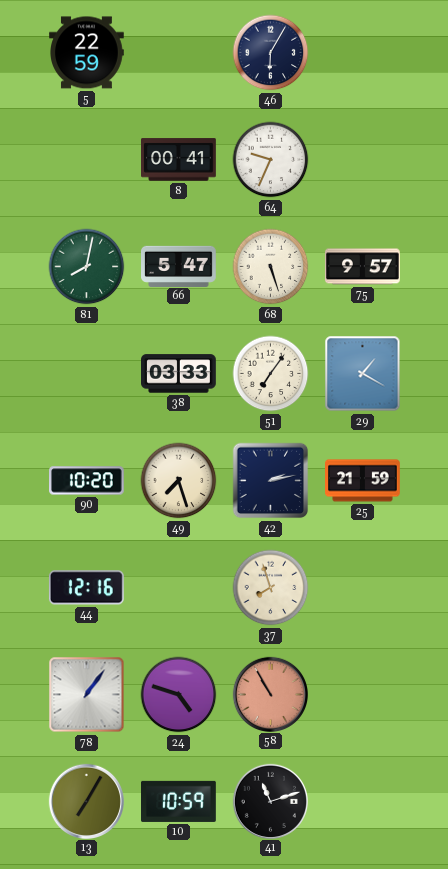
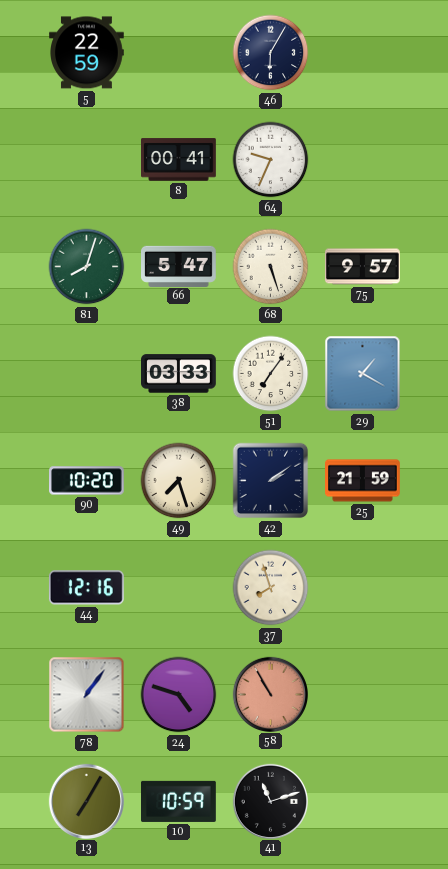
81: 8:02 -> 8:03
42: 2:13 -> 2:09
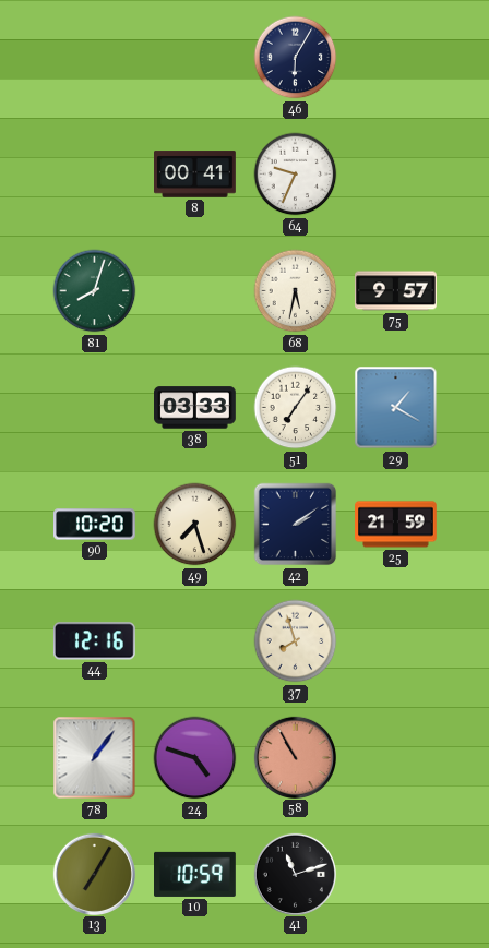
5: 22:59 -> none
66: 5:47 -> none
68: 5:27 -> 5:32
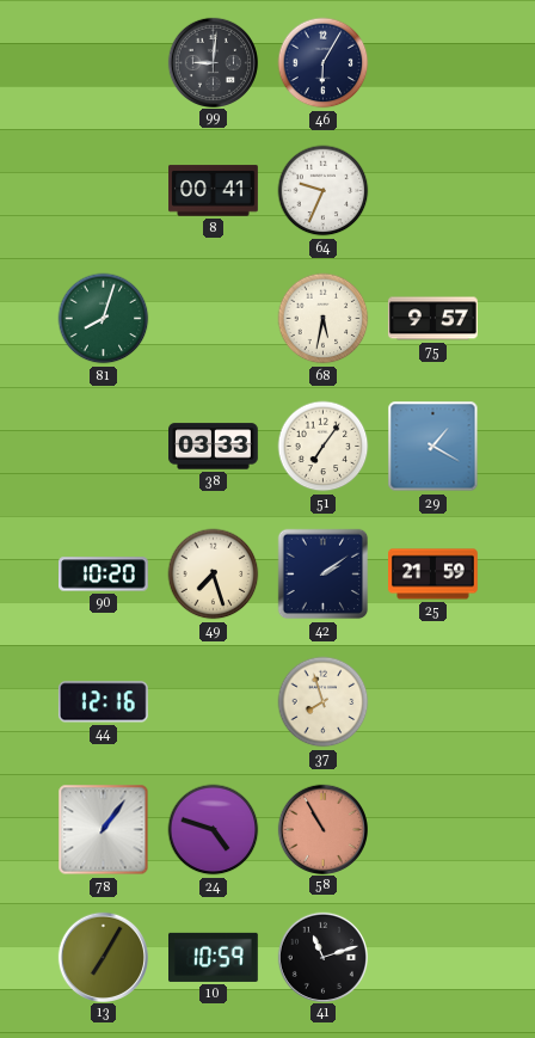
99: none -> 9:01
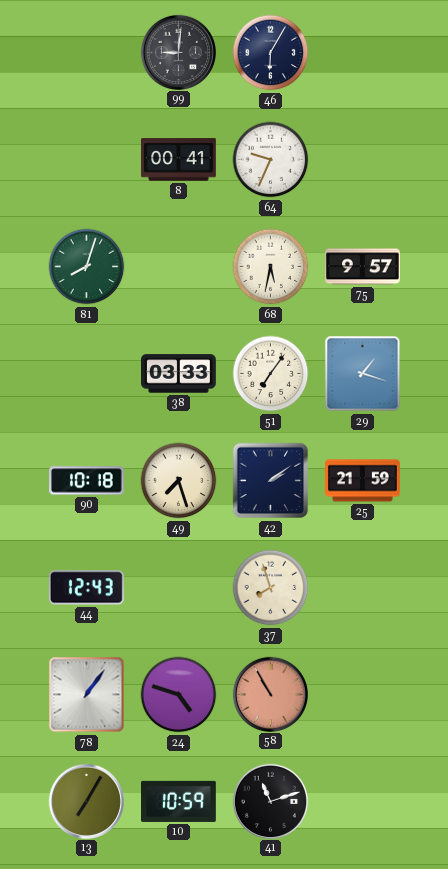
29: 1:20 -> 1:18
90: 10:20 -> 10:18
44: 12:16 -> 12:43
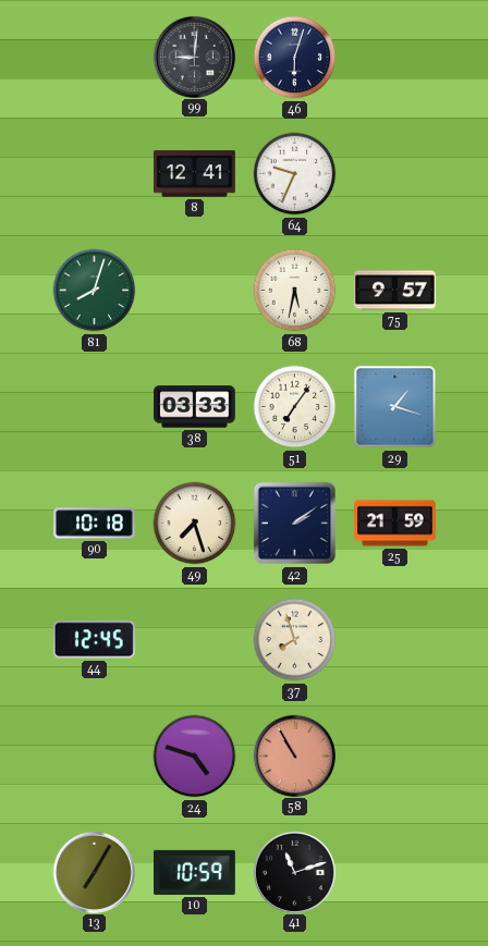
46: 6:05 -> 6:03
8: 00:41 -> 12:41
44: 12:43 -> 12:45
78: 1:06 -> none
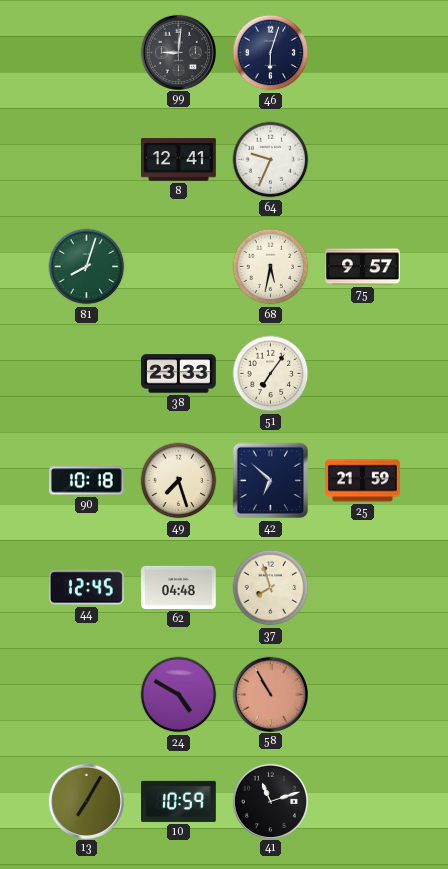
38: 03:33 -> 23:33
29: 1:18 -> none
42: 2:09 -> 6:52
62: none -> 04:48
24: 4:48 -> 4:50
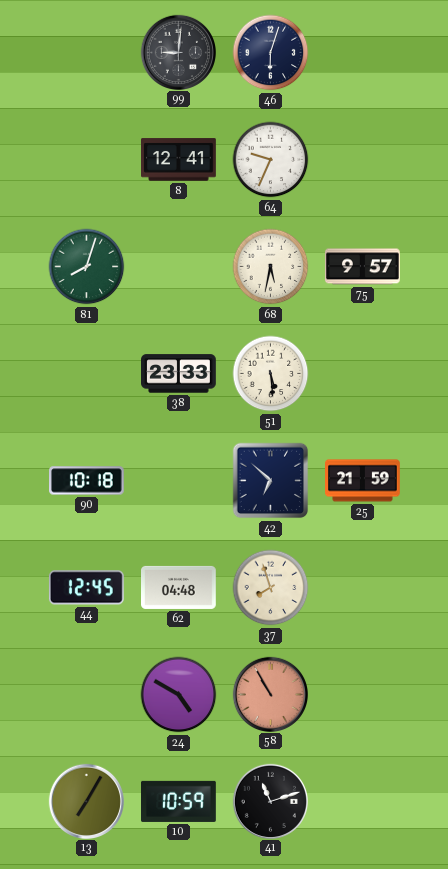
51: 7:06 -> 5:29
49: 7:27 -> none
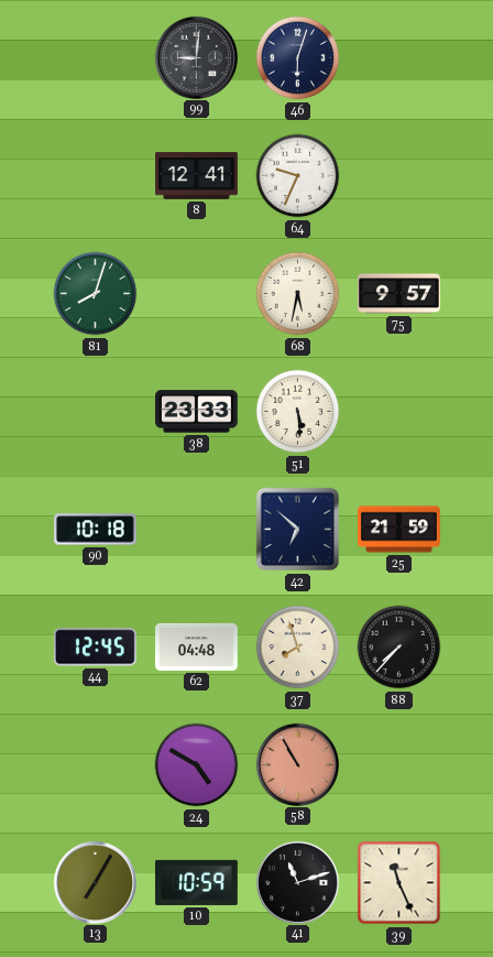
88: none -> 7:37
39: none -> 11:26
